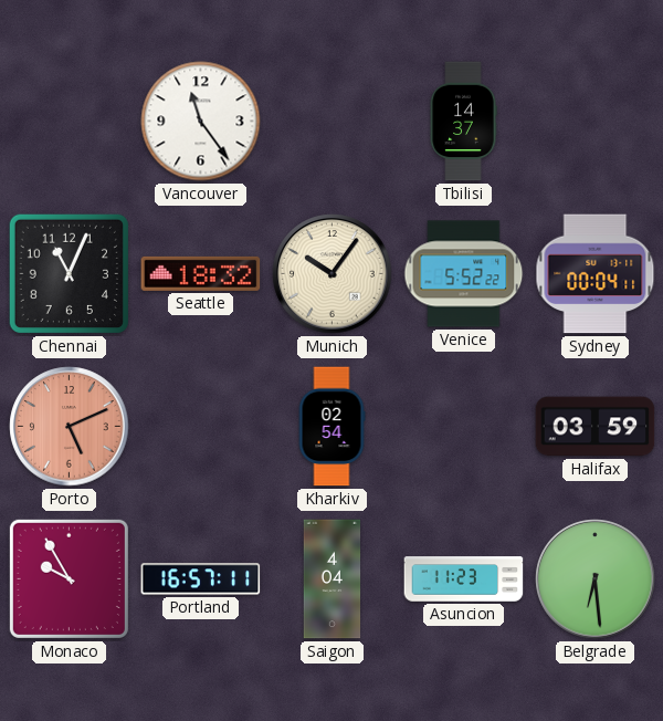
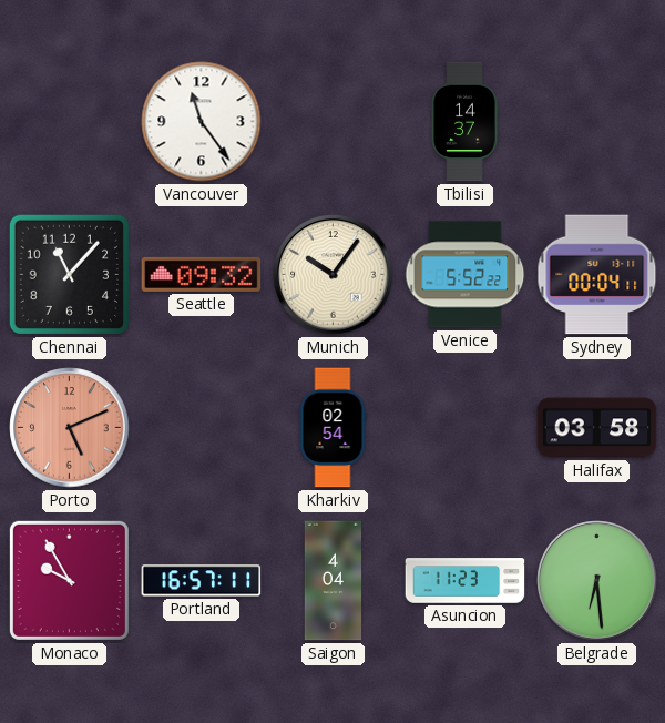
Chennai: 11:04 -> 11:07
Seattle: 18:32 -> 09:32
Halifax: 03:59 -> 03:58
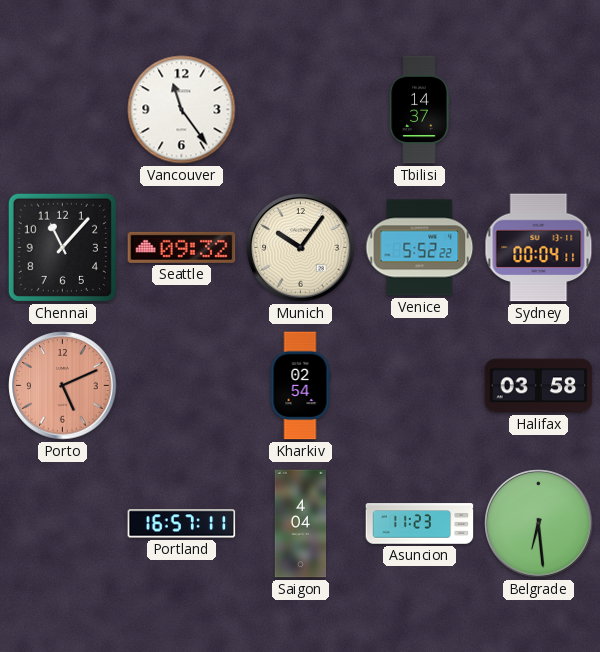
Monaco: 9:55 -> none
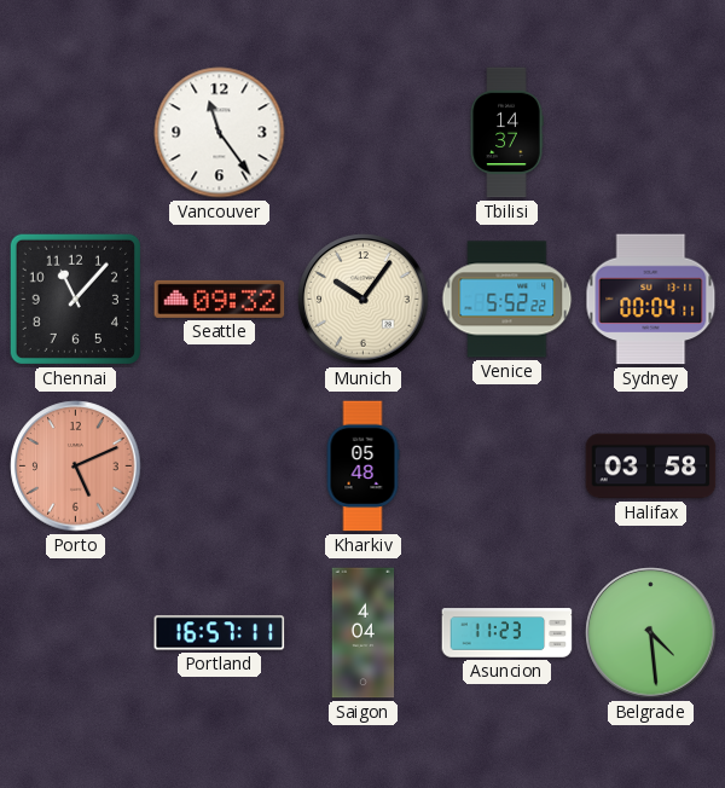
Kharkiv: 02:54 -> 05:48
Belgrade: 6:29 -> 4:29
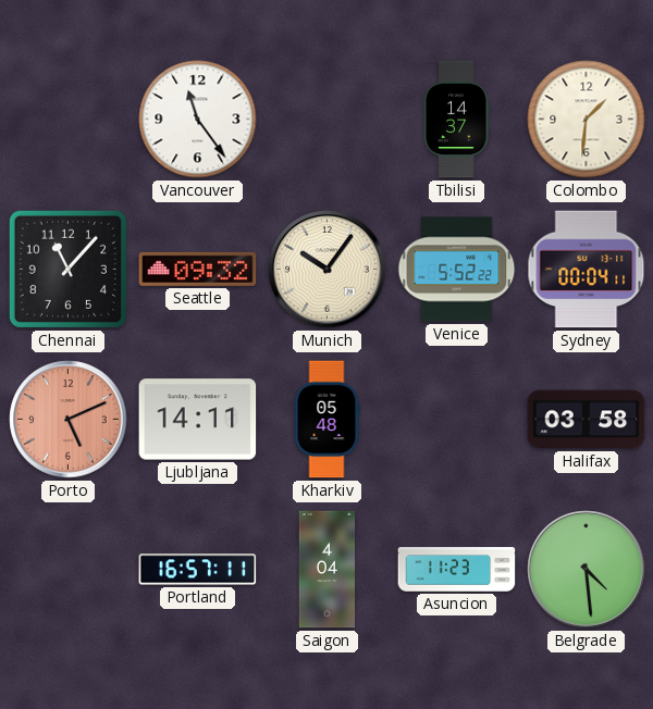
Colombo: none -> 1:31
Ljubljana: none -> 14:11
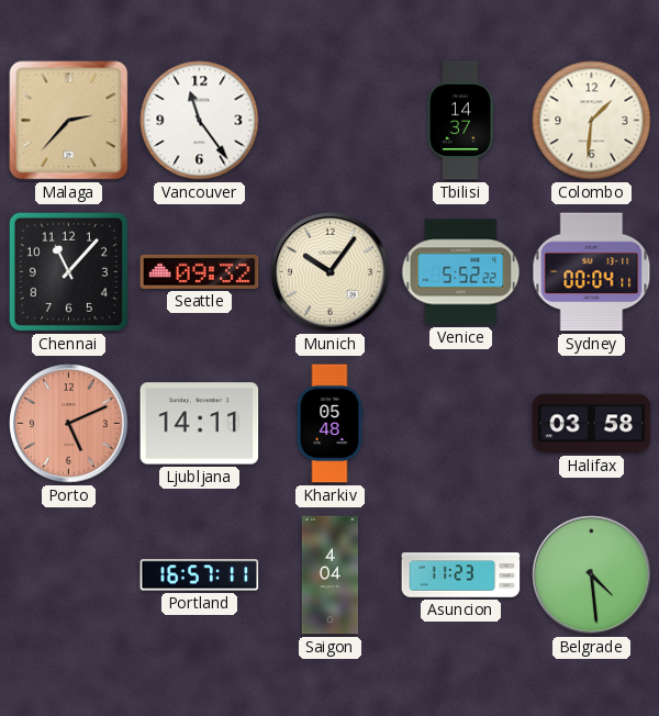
Malaga: none -> 2:37
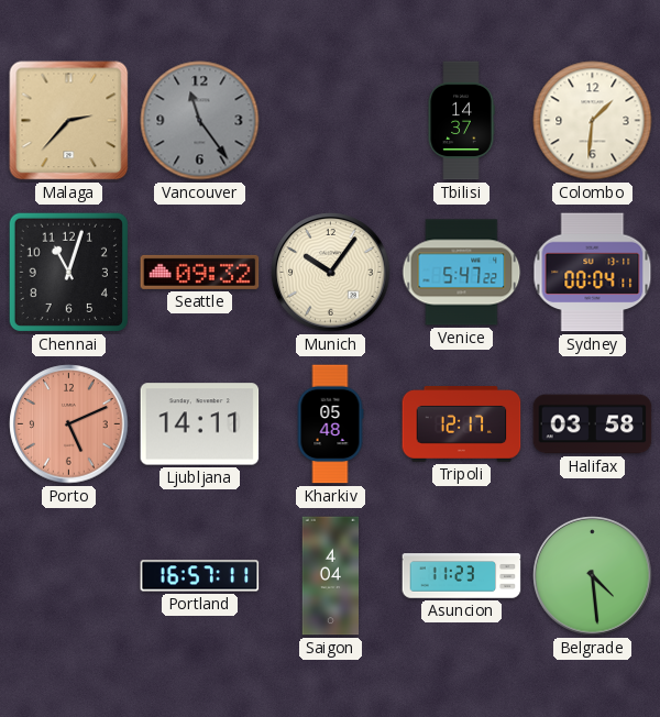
Vancouver dial: white -> grey
Chennai: 11:07 -> 11:03
Venice: 5:52 -> 5:47
Tripoli: none -> 12:17
